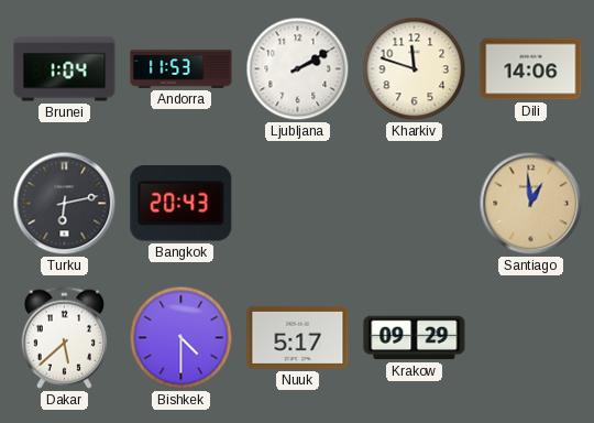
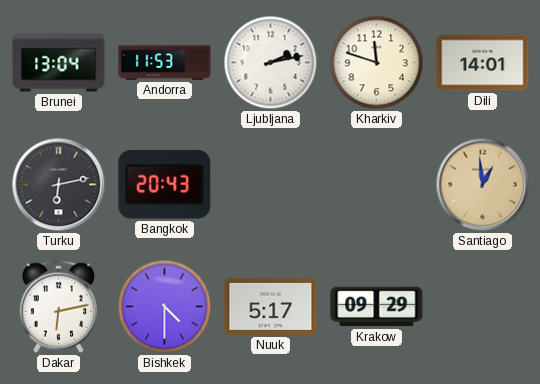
Brunei: 1:04 -> 13:04
Ljubljana: 2:10 -> 2:13
Dili: 14:06 -> 14:01
Dakar: 5:38 -> 6:13
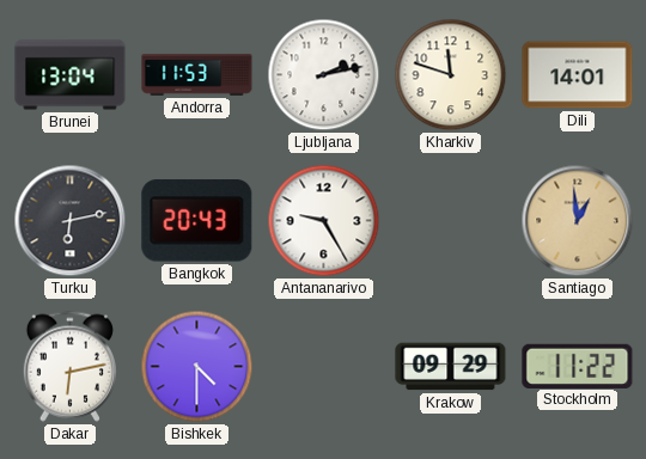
Antananarivo: none -> 9:25
Nuuk: 5:17 -> none
Stockholm: none -> 11:22
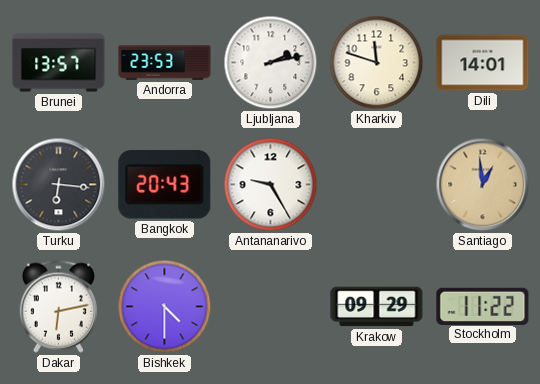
Brunei: 13:04 -> 13:57
Andorra: 11:53 -> 23:53
Turku: 6:13 -> 6:16
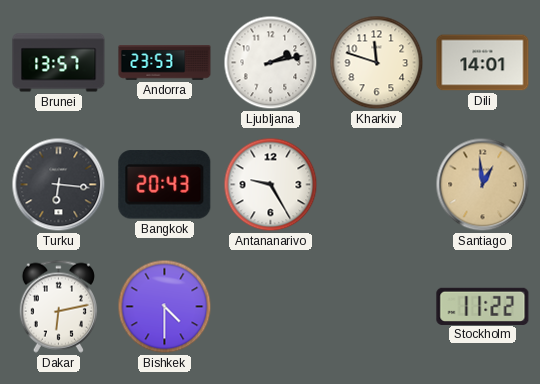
Krakow: 09:29 -> none
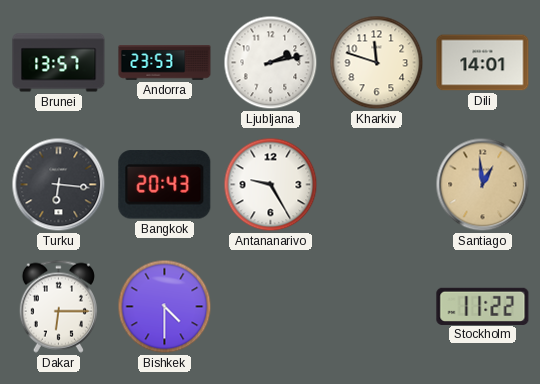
Dakar: 6:13 -> 6:15
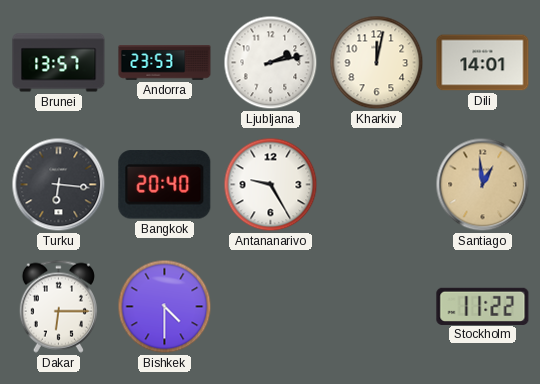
Kharkiv: 11:48 -> 12:02
Bangkok: 20:43 -> 20:40
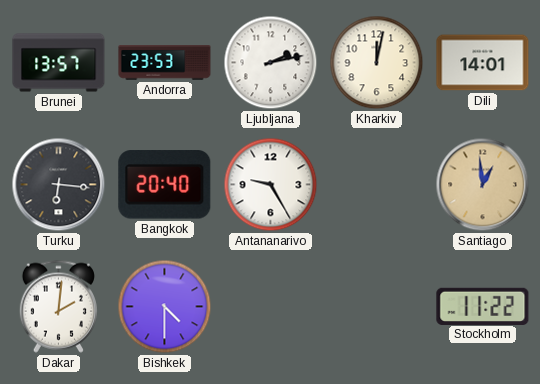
Dakar: 6:15 -> 2:01
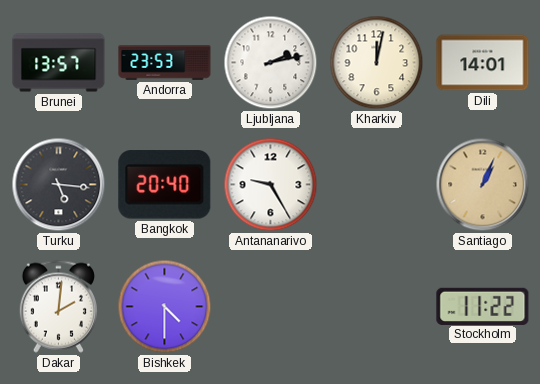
Turku: 6:16 -> 5:16
Santiago: 12:59 -> 1:04
